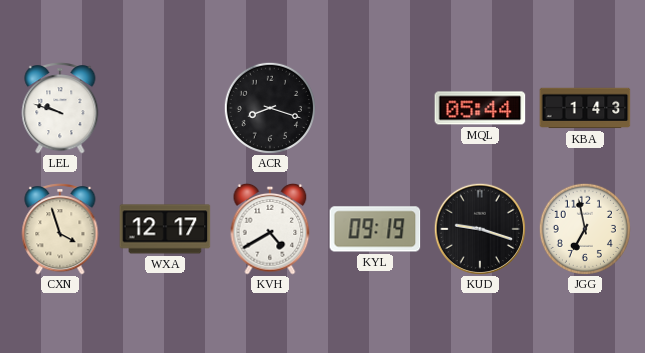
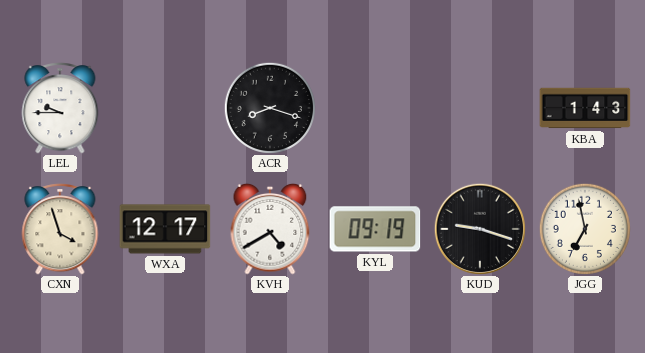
LEL: 9:48 -> 9:45
MQL: 05:44 -> none
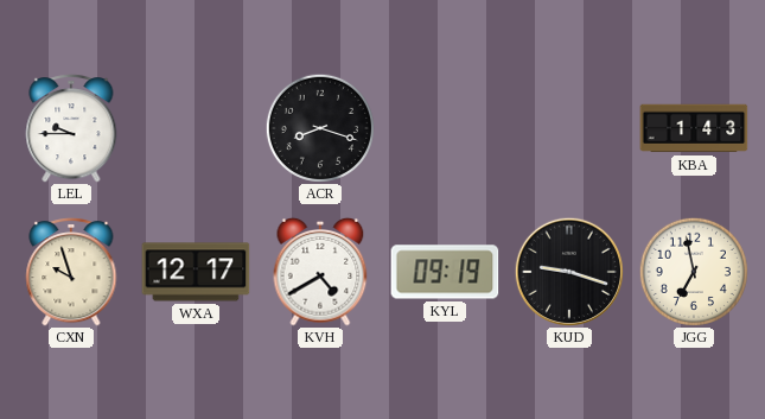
CXN: 3:57 -> 9:57
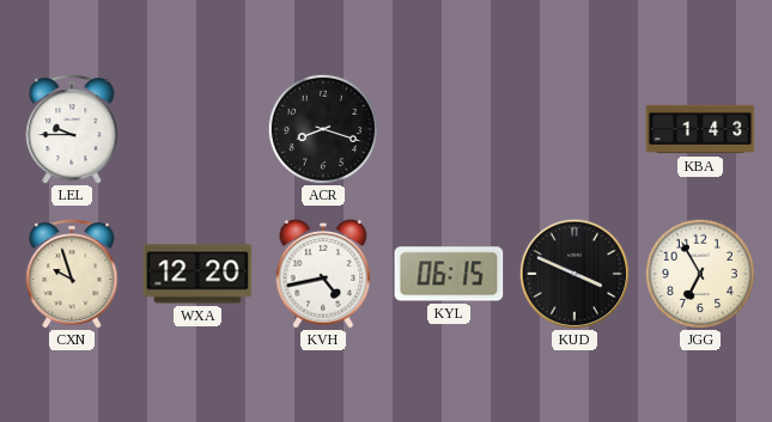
WXA: 12:17 -> 12:20
KVH: 4:40 -> 4:43
KYL: 09:19 -> 06:15
KUD: 9:18 -> 3:49
JGG: 6:58 -> 6:55
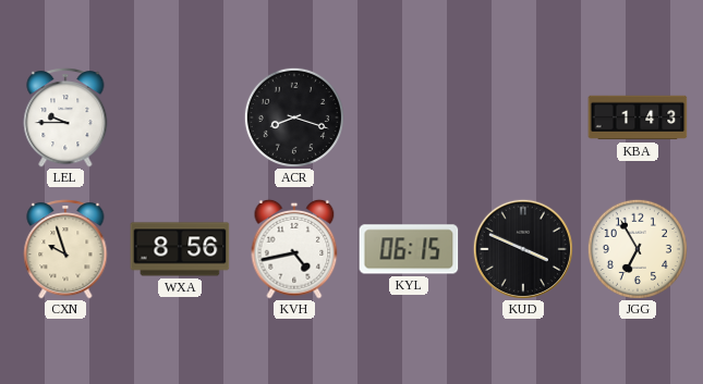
WXA: 12:20 -> 8:56
